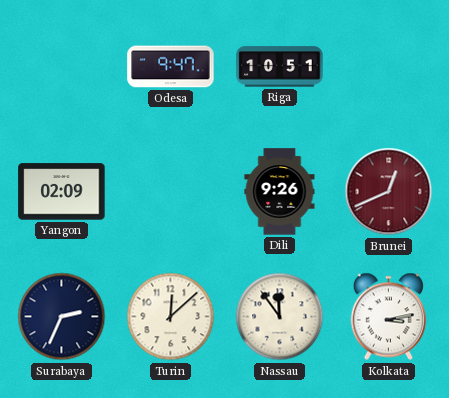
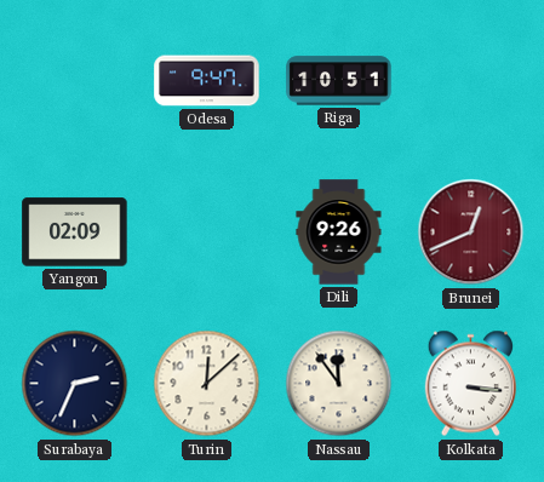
Kolkata: 3:13 -> 3:16
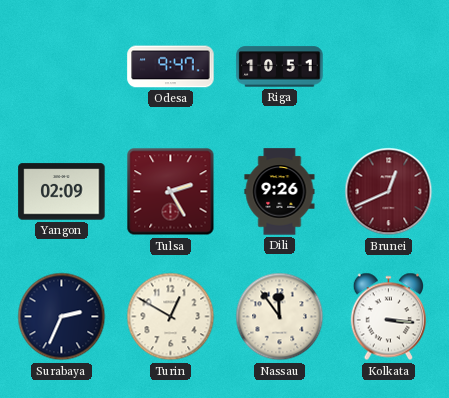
Tulsa: none -> 2:25
Turin: 12:08 -> 12:50
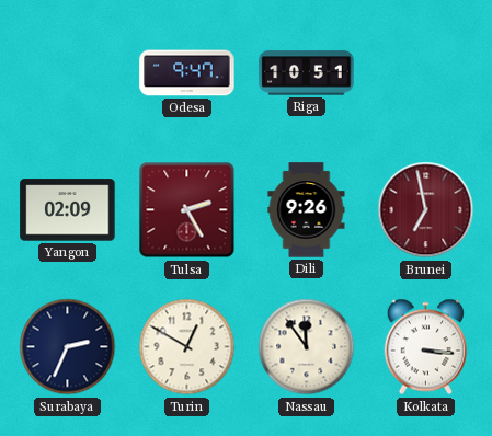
Brunei: 12:41 -> 6:58
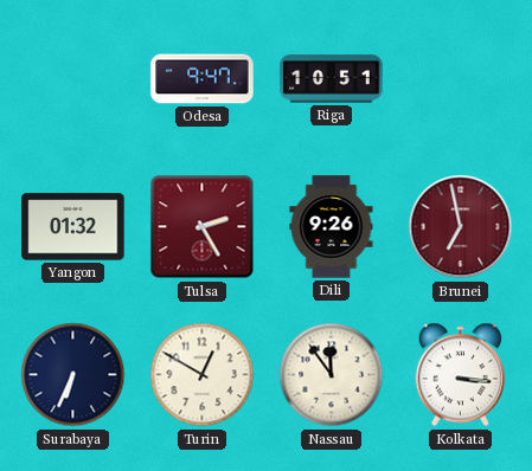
Yangon: 02:09 -> 01:32
Surabaya: 2:34 -> 6:34
